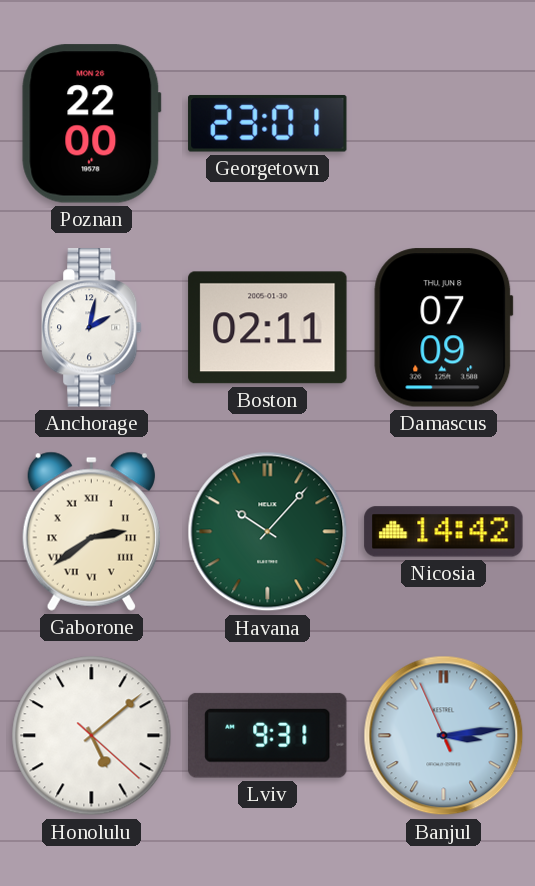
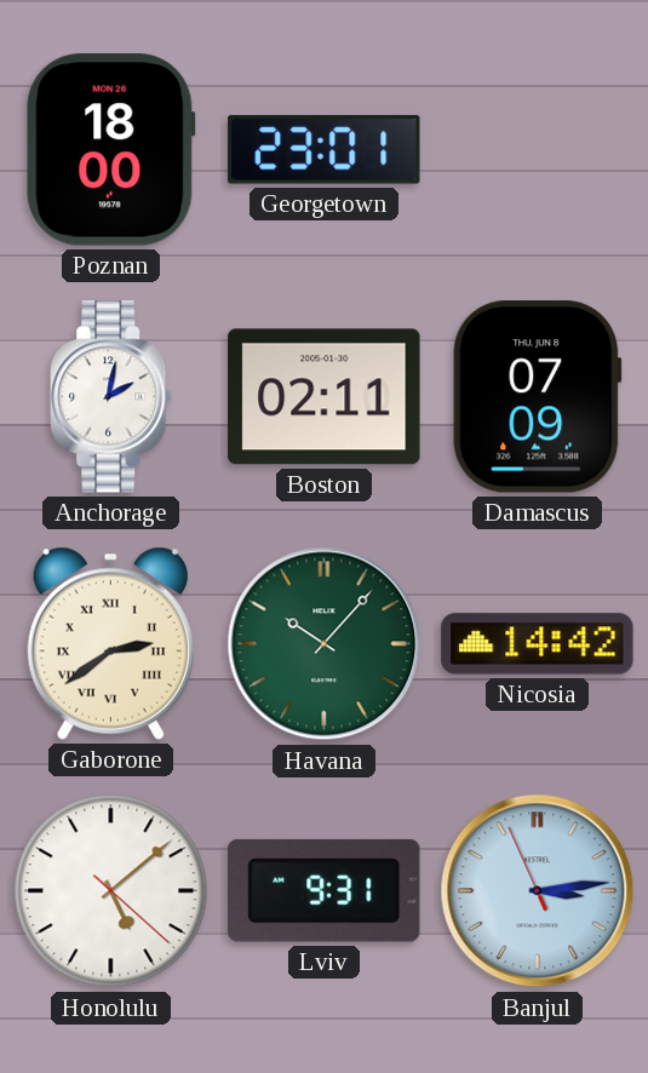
Poznan: 22:00 -> 18:00
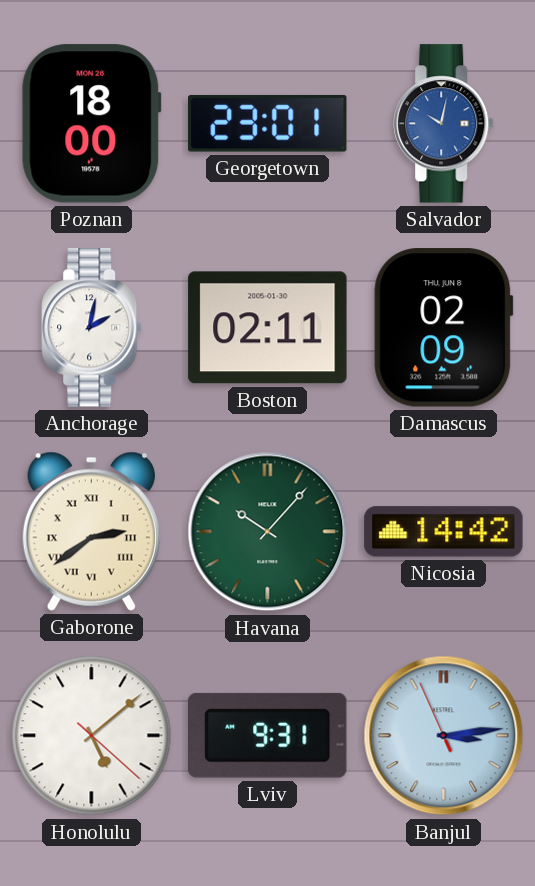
Salvador: none -> 10:02
Damascus: 07:09 -> 02:09
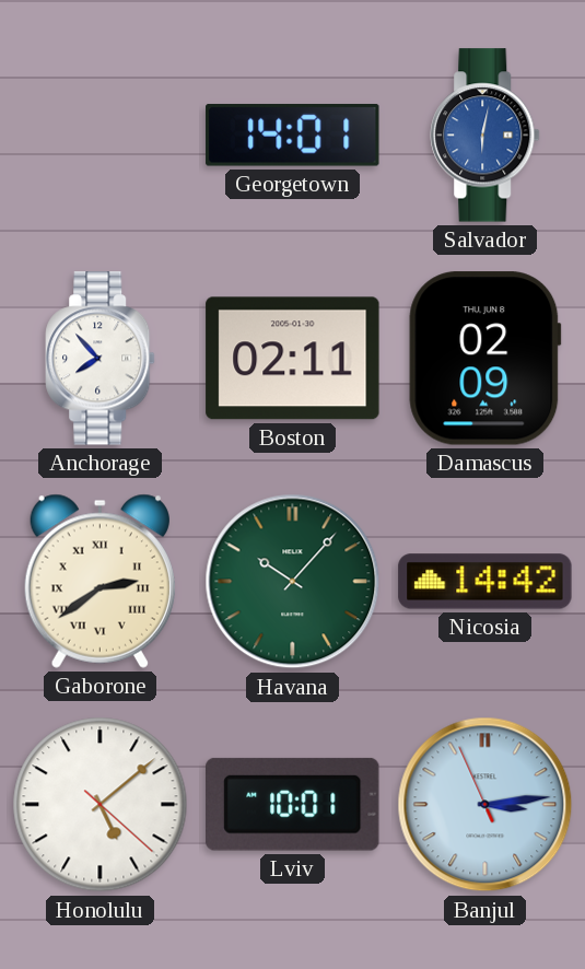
Poznan: 18:00 -> none
Georgetown: 23:01 -> 14:01
Salvador: 10:02 -> 6:02
Anchorage: 2:02 -> 7:53
Lviv: 9:31 -> 10:01
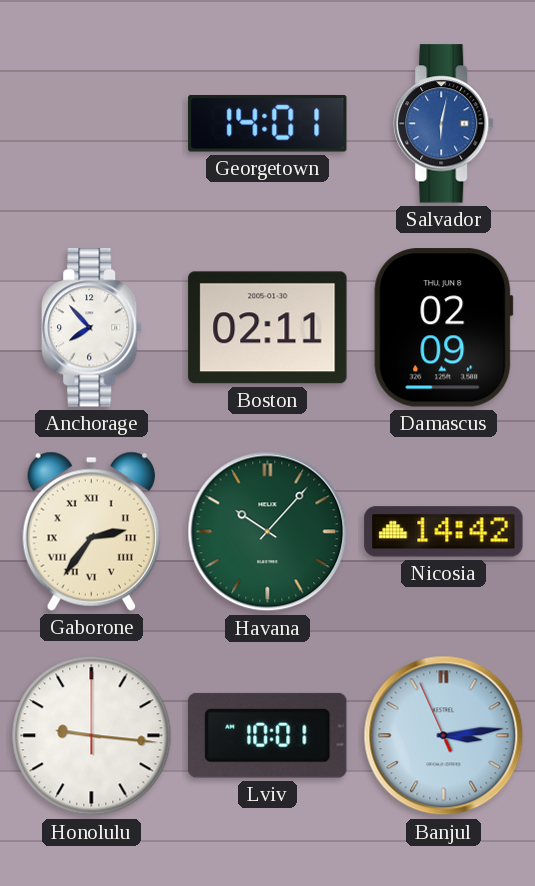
Gaborone: 2:39 -> 2:36
Honolulu: 5:08 -> 9:16
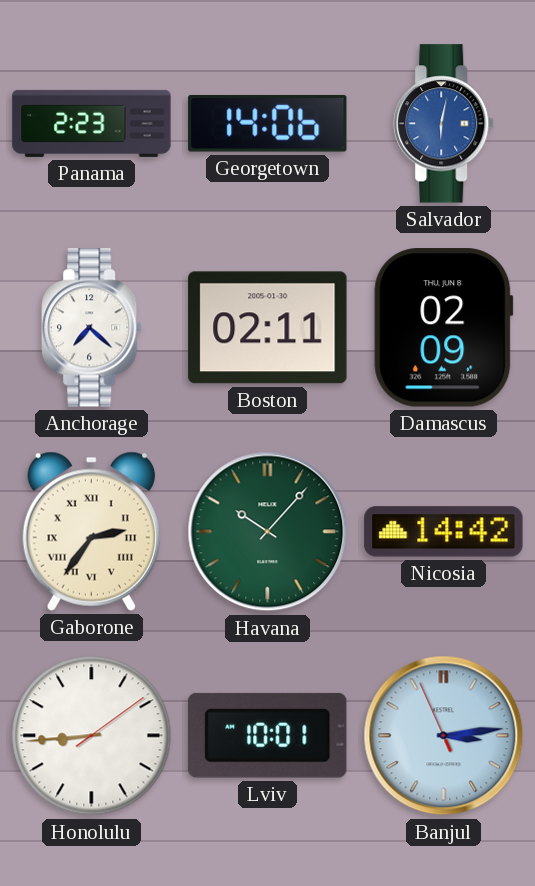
Panama: none -> 2:23
Georgetown: 14:01 -> 14:06
Anchorage: 7:53 -> 7:22
Honolulu: 9:16 -> 8:44
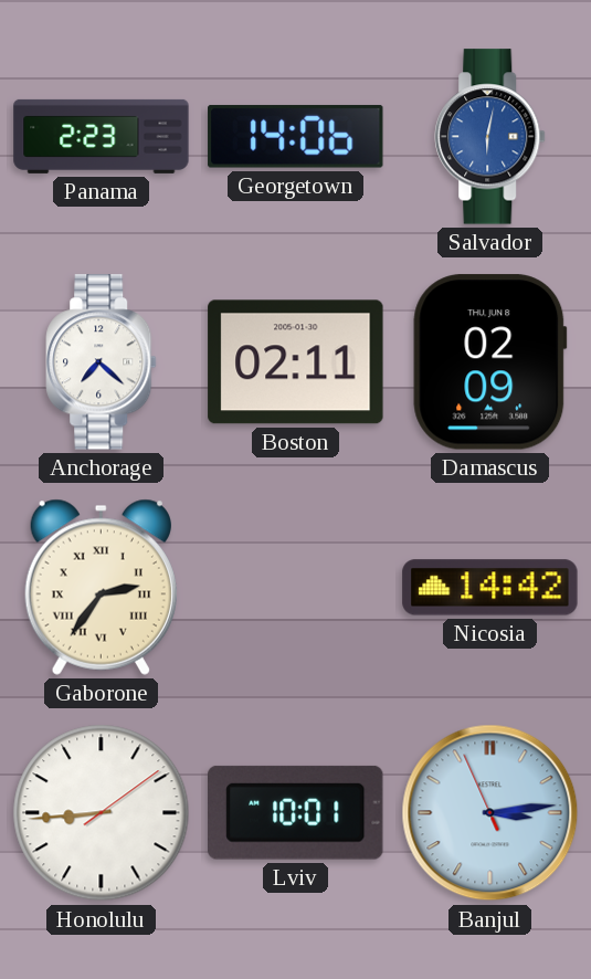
Havana: 10:07 -> none
